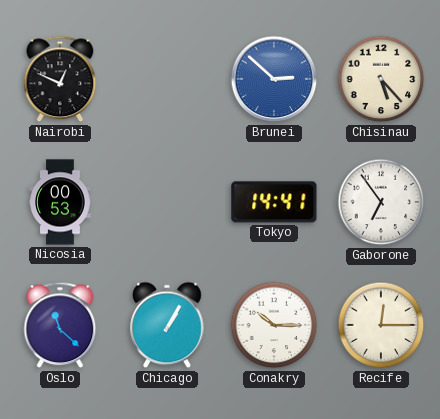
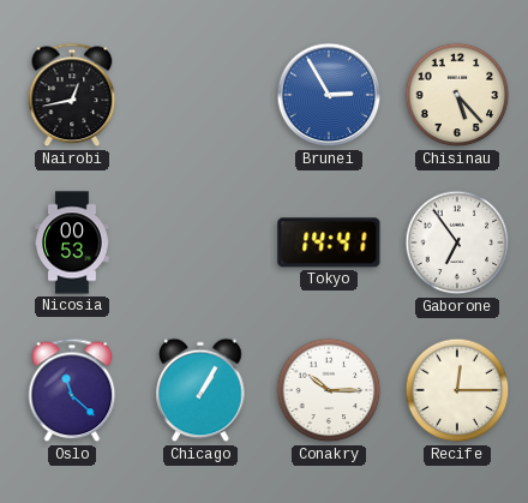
Nairobi: 12:49 -> 12:43
Brunei: 2:52 -> 2:55
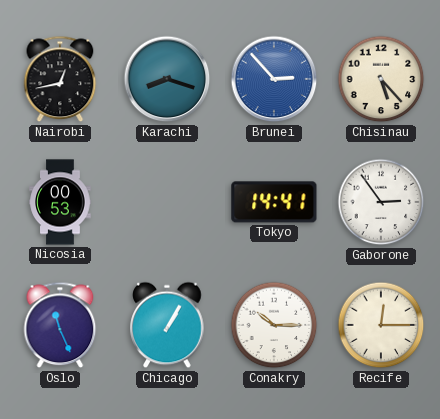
Karachi: none -> 8:18
Brunei: 2:55 -> 2:53
Gaborone: 6:54 -> 2:54
Oslo: 11:22 -> 11:26
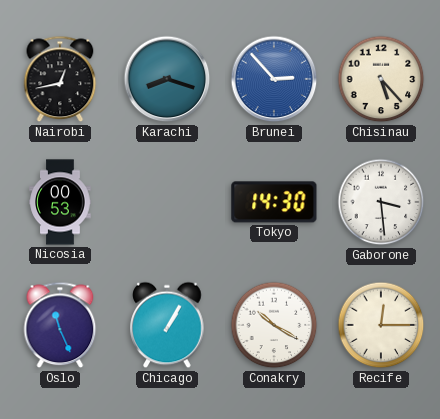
Tokyo: 14:41 -> 14:30
Gaborone: 2:54 -> 3:29
Conakry: 10:15 -> 10:20
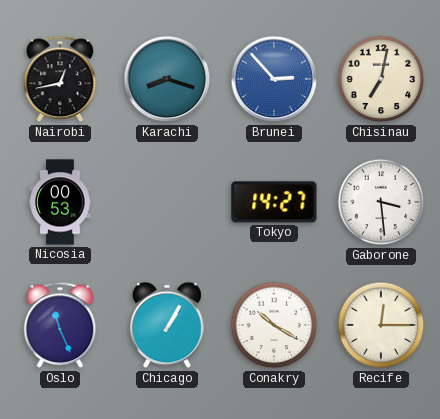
Chisinau: 5:23 -> 7:02
Tokyo: 14:30 -> 14:27
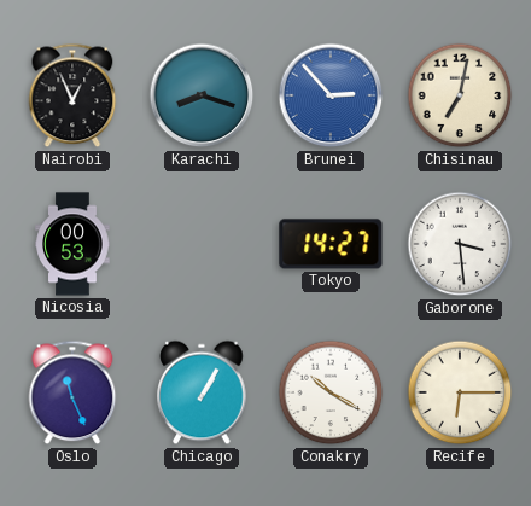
Nairobi: 12:43 -> 12:56
Recife: 12:15 -> 6:15
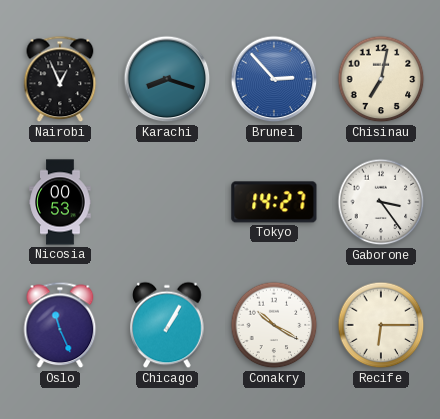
Gaborone: 3:29 -> 3:24
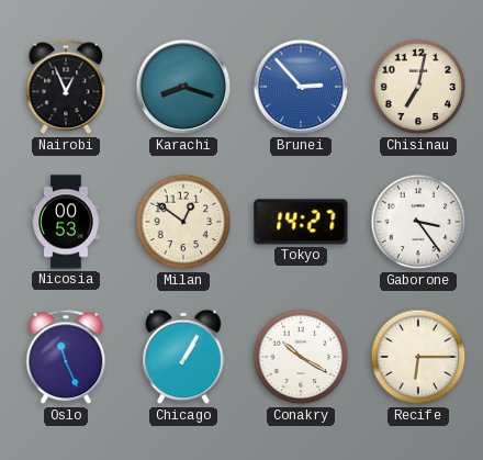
Milan: none -> 12:51
